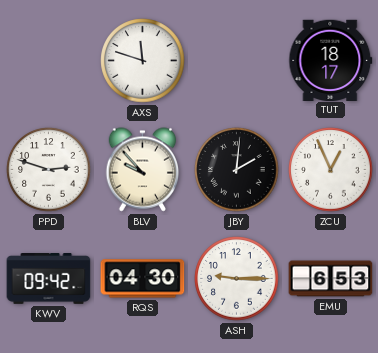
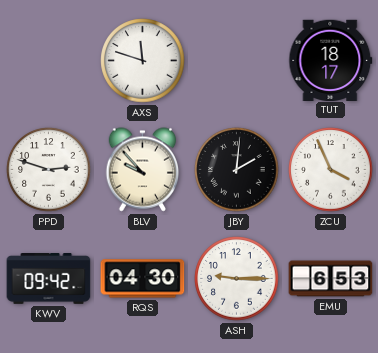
ZCU: 12:56 -> 3:56
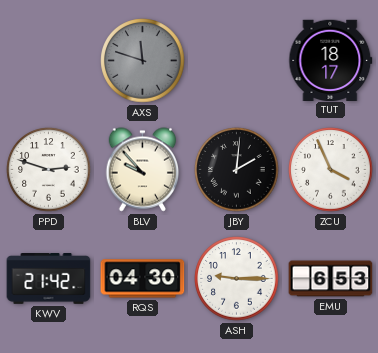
AXS dial: white -> grey
KWV: 09:42 -> 21:42
